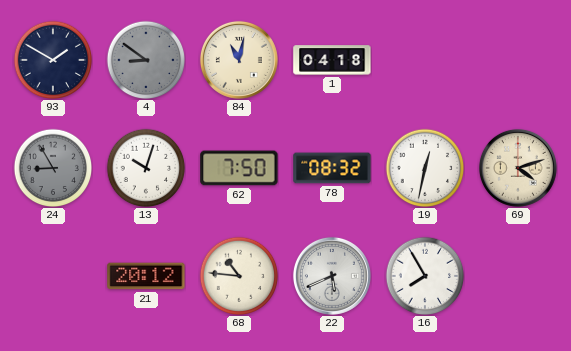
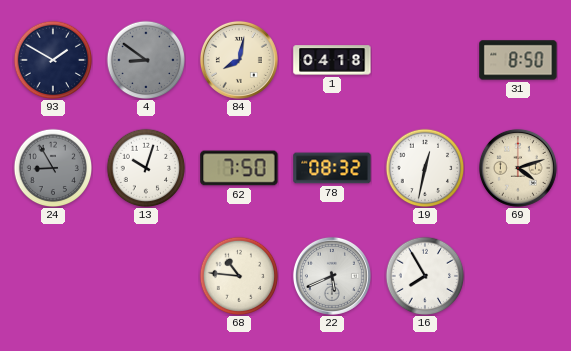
84: 11:02 -> 8:02
31: none -> 8:50
21: 20:12 -> none
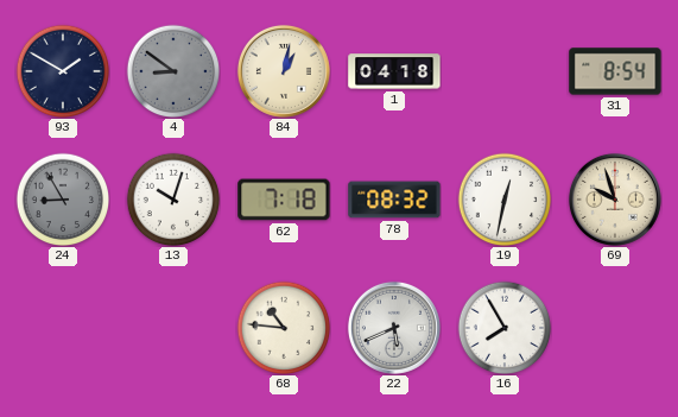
84: 8:02 -> 1:02
31: 8:50 -> 8:54
62: 7:50 -> 7:18
69: 4:12 -> 9:57
